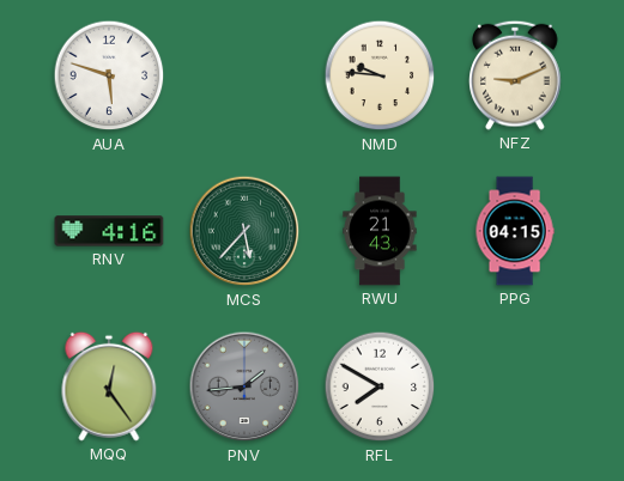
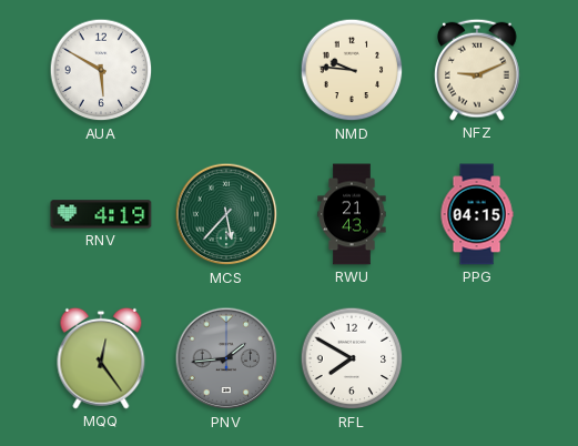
AUA: 5:48 -> 5:50
RNV: 4:16 -> 4:19
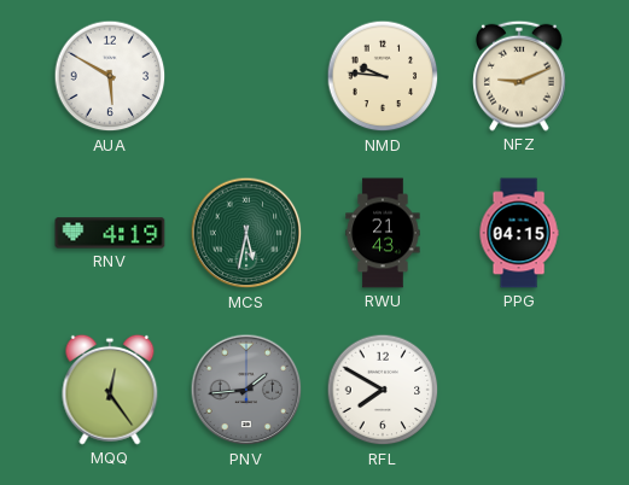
MCS: 5:37 -> 5:32
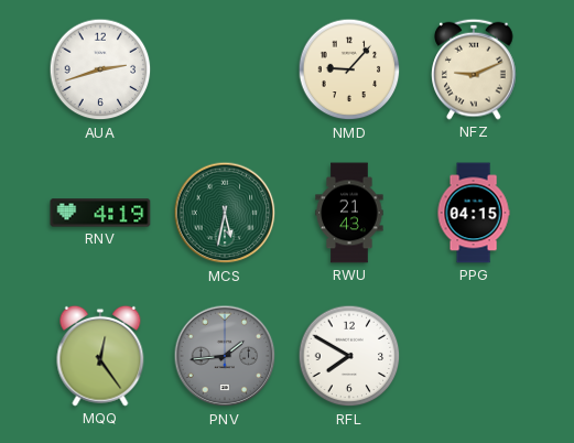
AUA: 5:50 -> 2:42
NMD: 9:46 -> 9:07
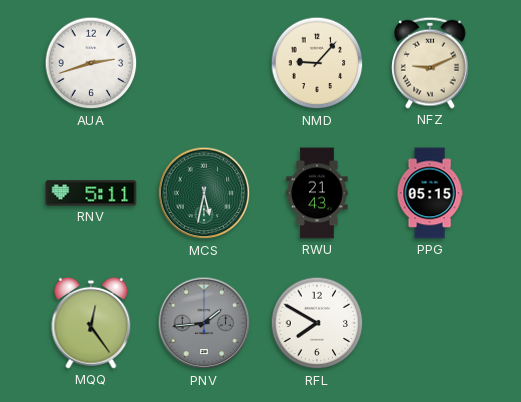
RNV: 4:19 -> 5:11
PPG: 04:15 -> 05:15
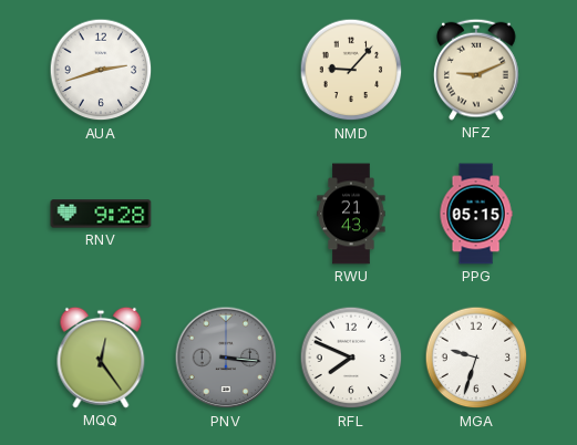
RNV: 5:11 -> 9:28
MCS: 5:32 -> none
PNV: 1:44 -> 3:16
RFL: 7:50 -> 7:49
MGA: none -> 9:33
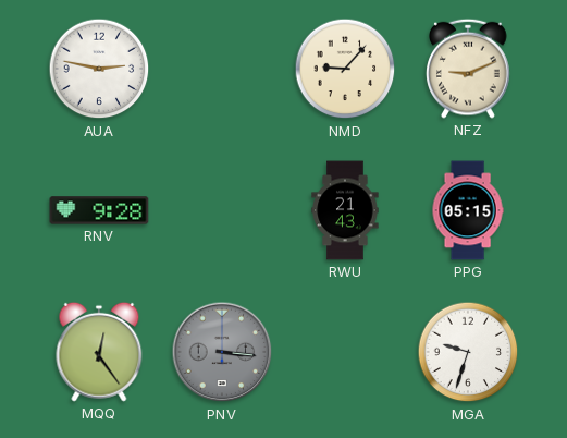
AUA: 2:42 -> 2:47
RFL: 7:49 -> none
